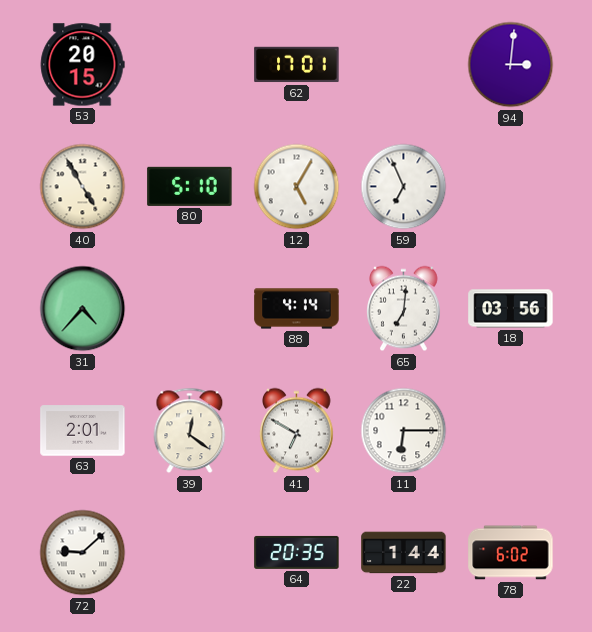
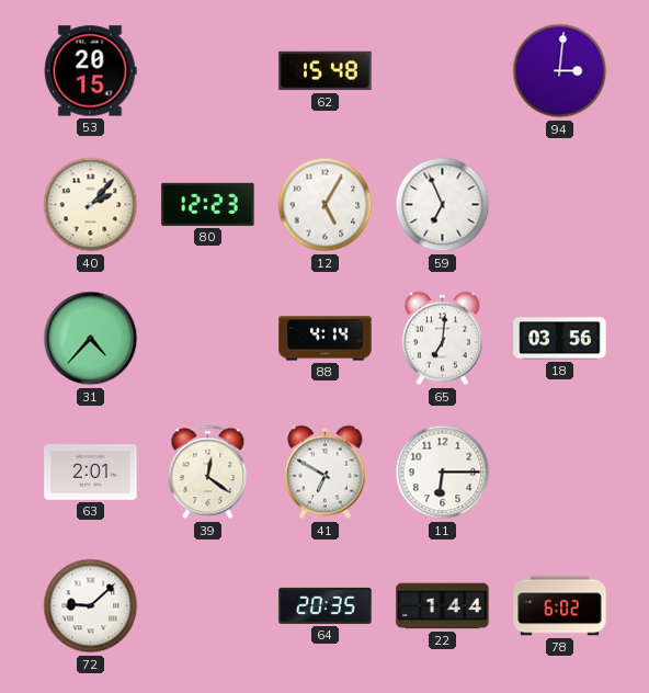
62: 17:01 -> 15:48
40: 4:55 -> 2:07
80: 5:10 -> 12:23
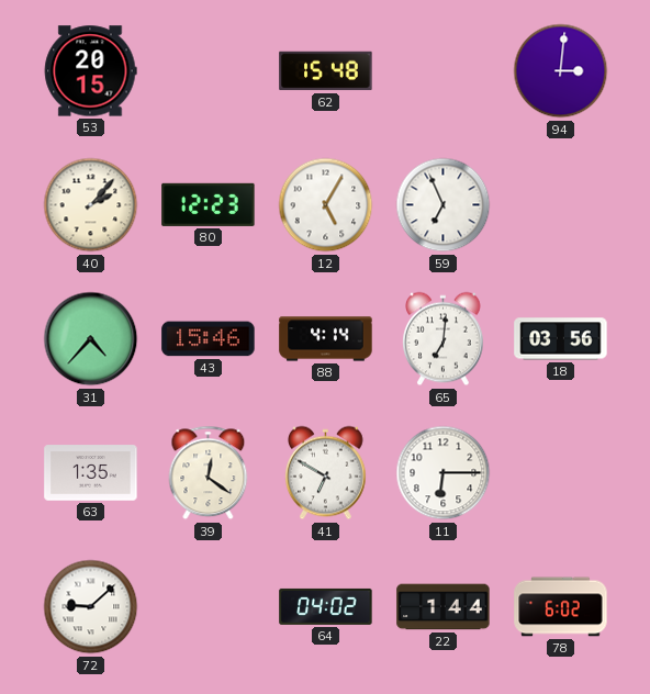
43: none -> 15:46
63: 2:01 -> 1:35
64: 20:35 -> 04:02
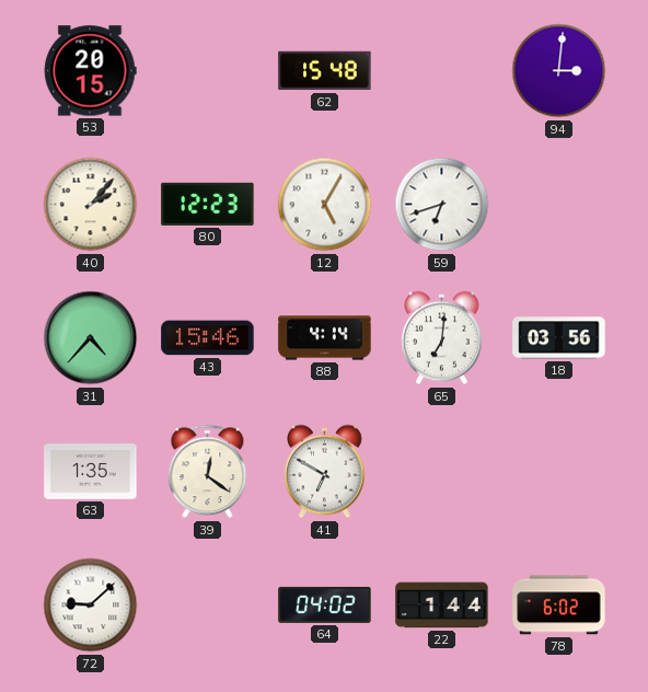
59: 6:56 -> 6:42
11: 6:15 -> none
